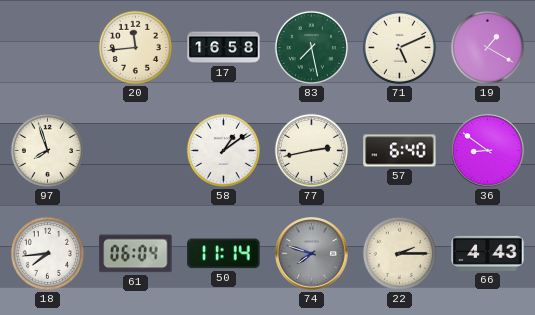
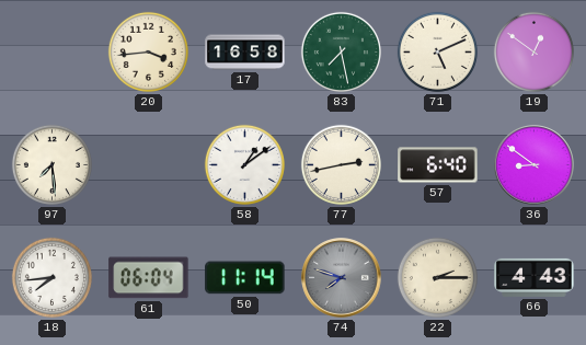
20: 11:44 -> 3:44
19: 1:20 -> 12:51
97: 7:57 -> 7:29
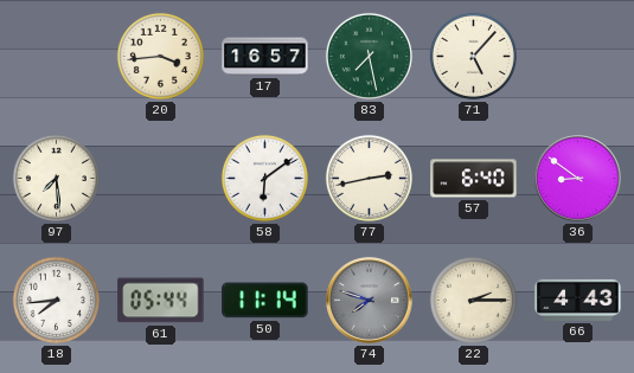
17: 16:58 -> 16:57
71: 5:11 -> 5:07
19: 12:51 -> none
58: 1:09 -> 6:09
61: 06:04 -> 05:44
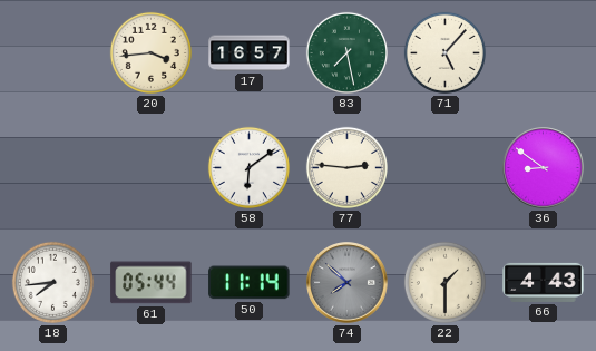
97: 7:29 -> none
77: 2:43 -> 2:46
57: 6:40 -> none
74: 7:48 -> 7:52
22: 2:15 -> 1:30
